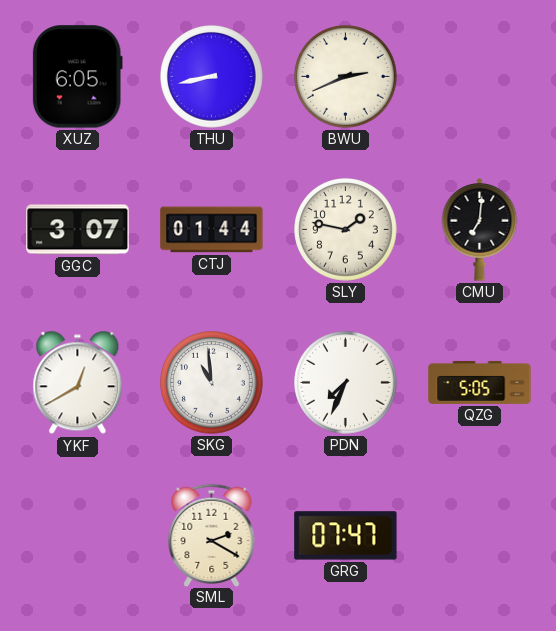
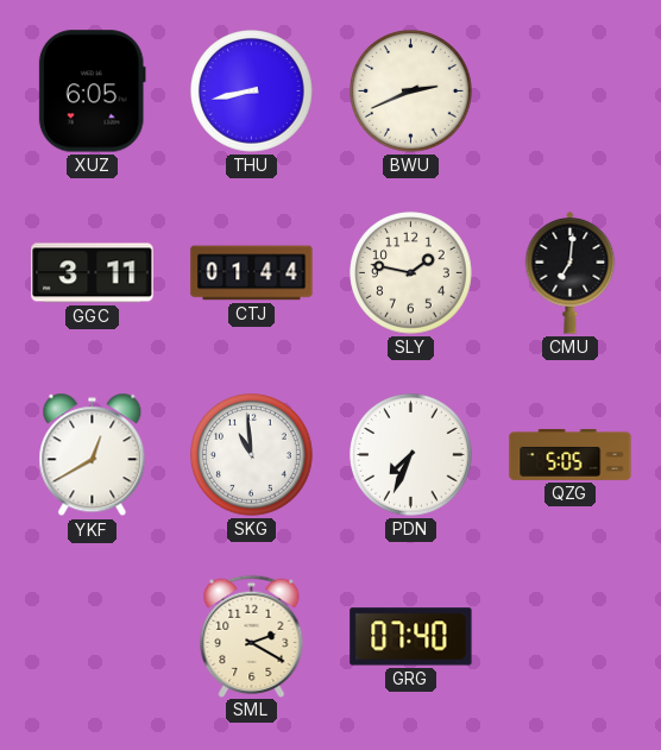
GGC: 3:07 -> 3:11
GRG: 07:47 -> 07:40
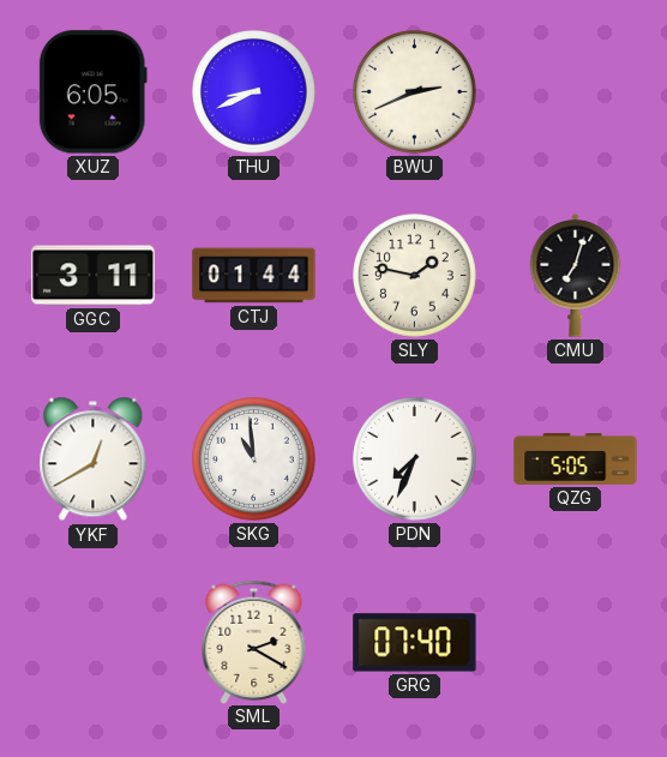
THU: 8:43 -> 8:41
CMU: 7:01 -> 7:03
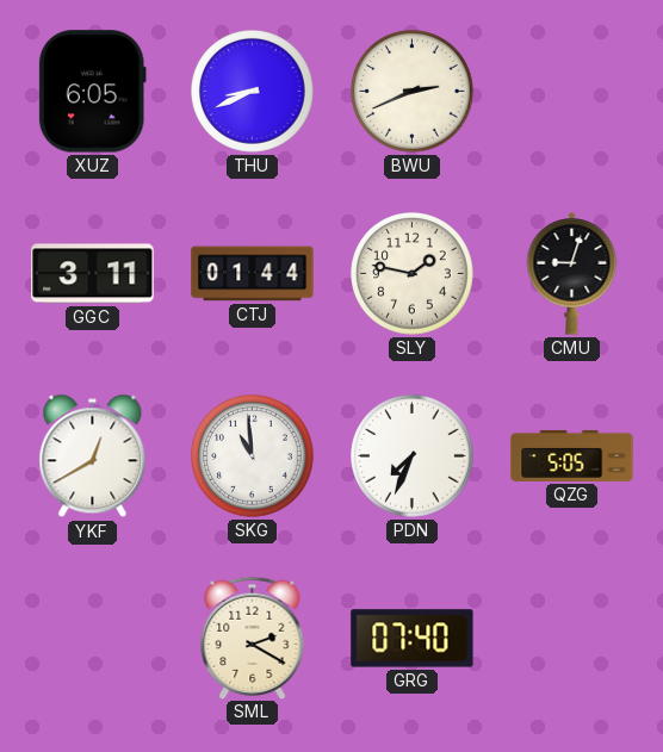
CMU: 7:03 -> 9:03
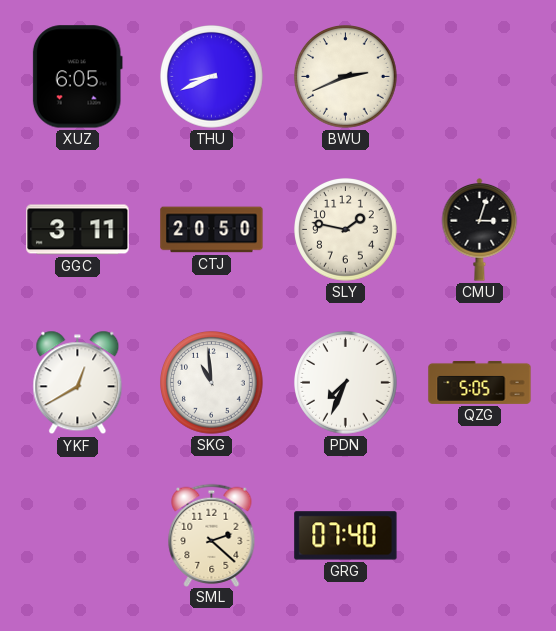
CTJ: 01:44 -> 20:50
CMU: 9:03 -> 3:03
SML: 2:20 -> 2:22
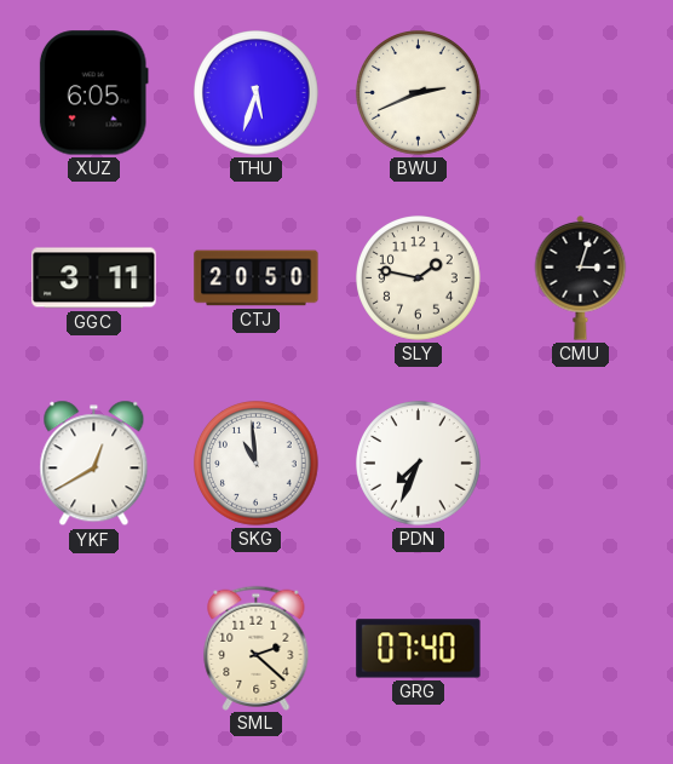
THU: 8:41 -> 5:33
QZG: 5:05 -> none
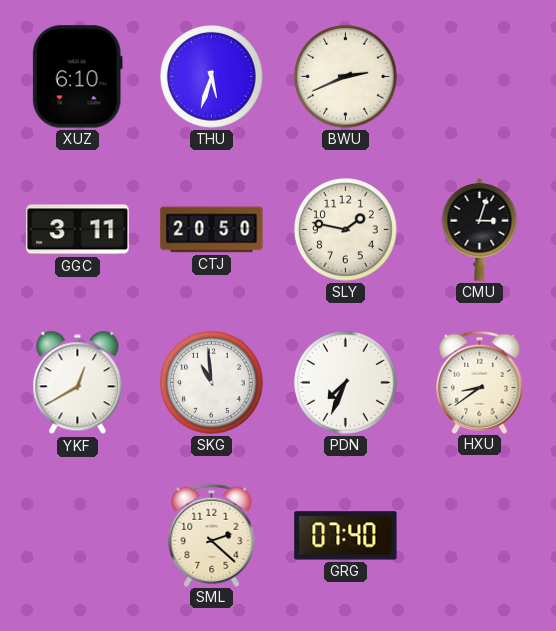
XUZ: 6:05 -> 6:10
HXU: none -> 8:39
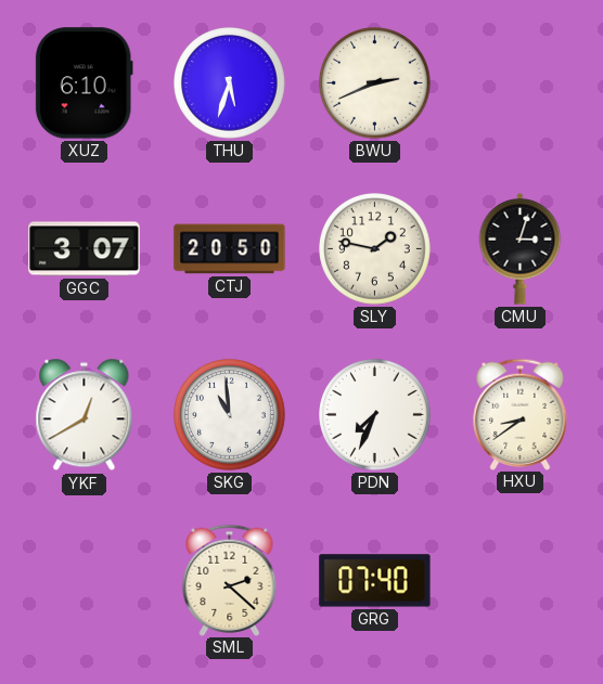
GGC: 3:11 -> 3:07
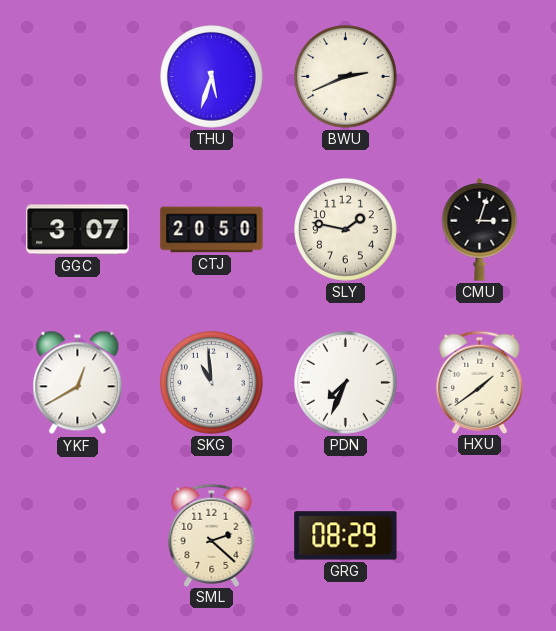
XUZ: 6:10 -> none
HXU: 8:39 -> 1:39
GRG: 07:40 -> 08:29
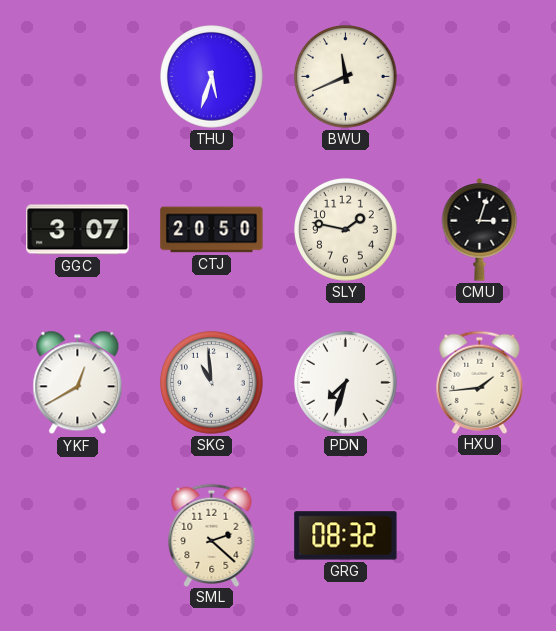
BWU: 2:41 -> 11:41
PDN: 7:34 -> 7:33
HXU: 1:39 -> 1:44
GRG: 08:29 -> 08:32
